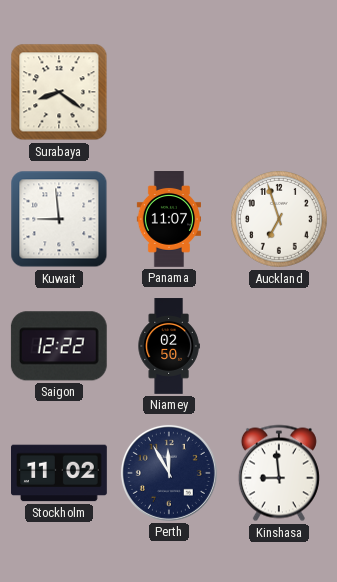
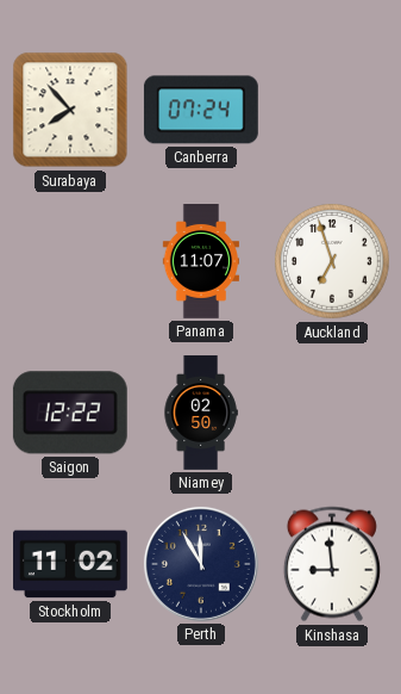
Surabaya: 8:21 -> 7:53
Canberra: none -> 07:24
Kuwait: 8:59 -> none
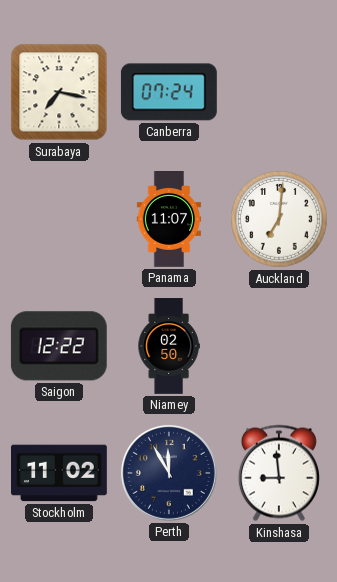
Surabaya: 7:53 -> 7:17
Auckland: 6:57 -> 7:01
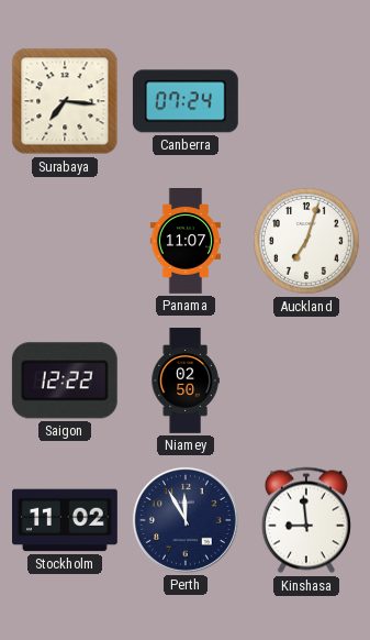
Surabaya: 7:17 -> 7:16
Auckland: 7:01 -> 7:03
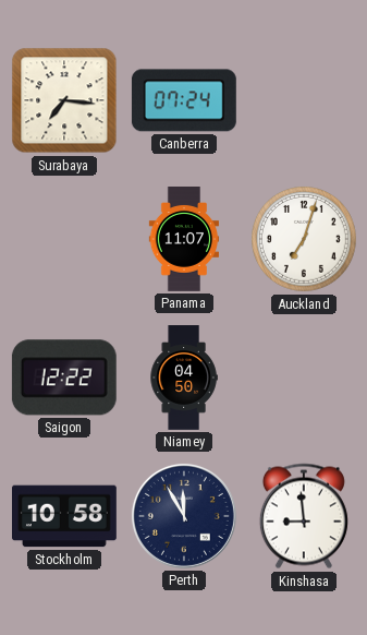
Niamey: 02:50 -> 04:50
Stockholm: 11:02 -> 10:58
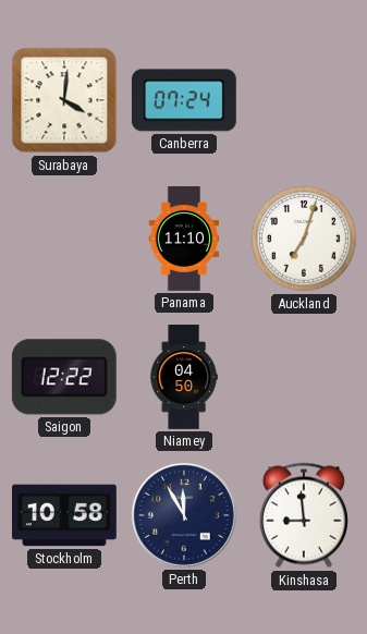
Surabaya: 7:16 -> 4:01
Panama: 11:07 -> 11:10
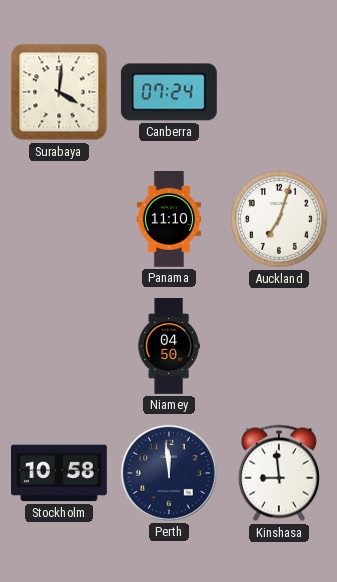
Saigon: 12:22 -> none
Perth: 11:55 -> 11:59
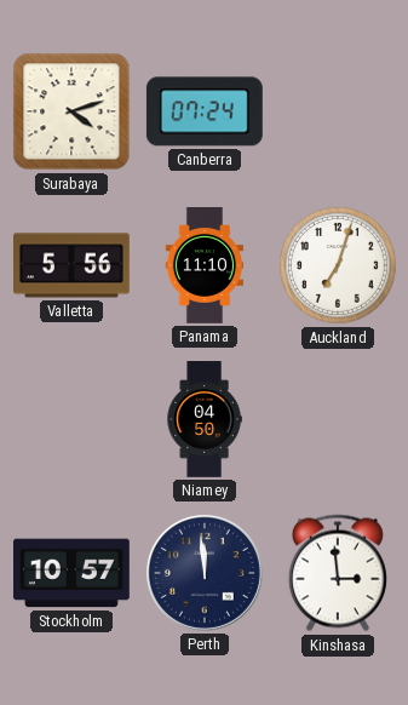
Surabaya: 4:01 -> 4:12
Valletta: none -> 5:56
Stockholm: 10:58 -> 10:57
Kinshasa: 8:59 -> 2:59
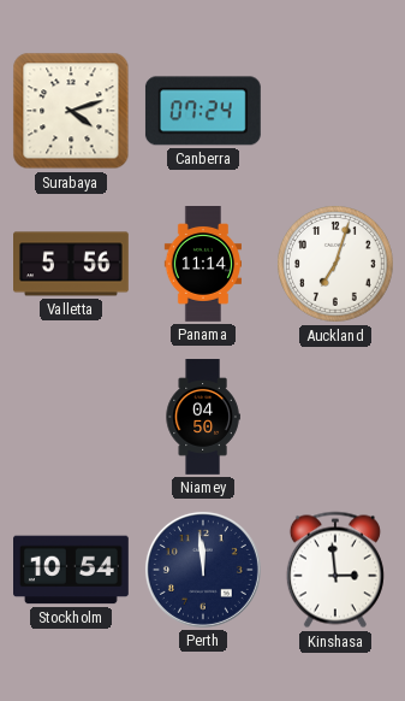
Panama: 11:10 -> 11:14
Stockholm: 10:57 -> 10:54
